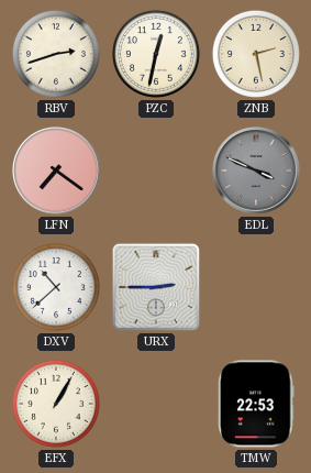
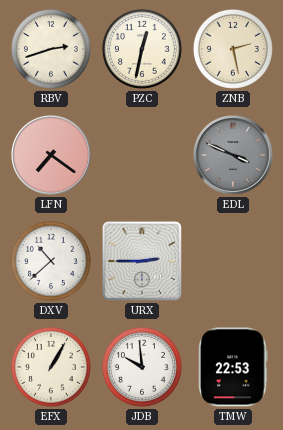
JDB: none -> 9:59
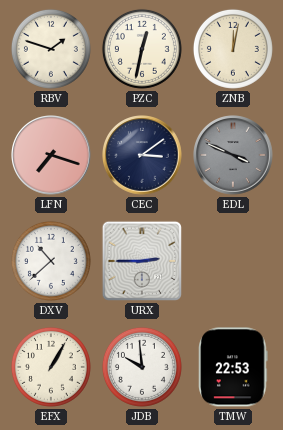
RBV: 2:42 -> 1:48
ZNB: 2:28 -> 12:02
LFN: 7:21 -> 7:18
CEC: none -> 3:09
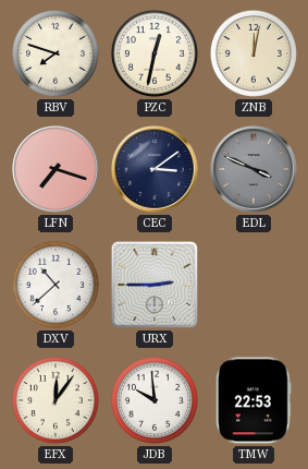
RBV: 1:48 -> 7:48
EFX: 1:05 -> 12:06
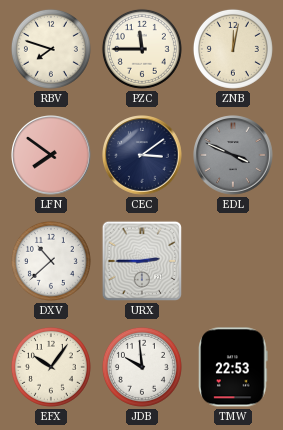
PZC: 12:32 -> 11:45
LFN: 7:18 -> 7:51
EFX: 12:06 -> 10:06
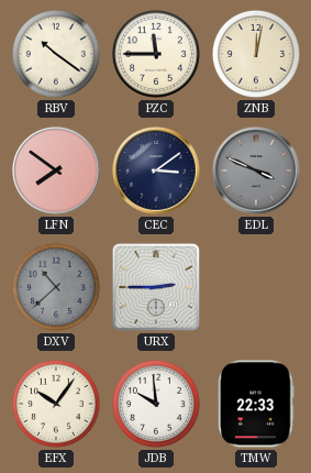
RBV: 7:48 -> 10:21
DXV dial: white -> grey
TMW: 22:53 -> 22:33
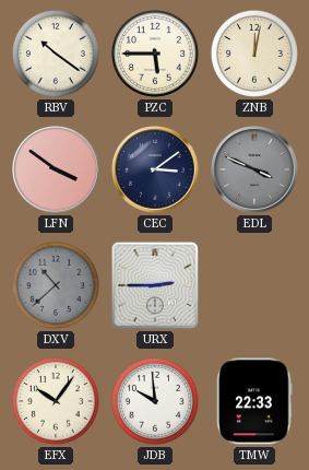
PZC: 11:45 -> 5:45
LFN: 7:51 -> 3:51
